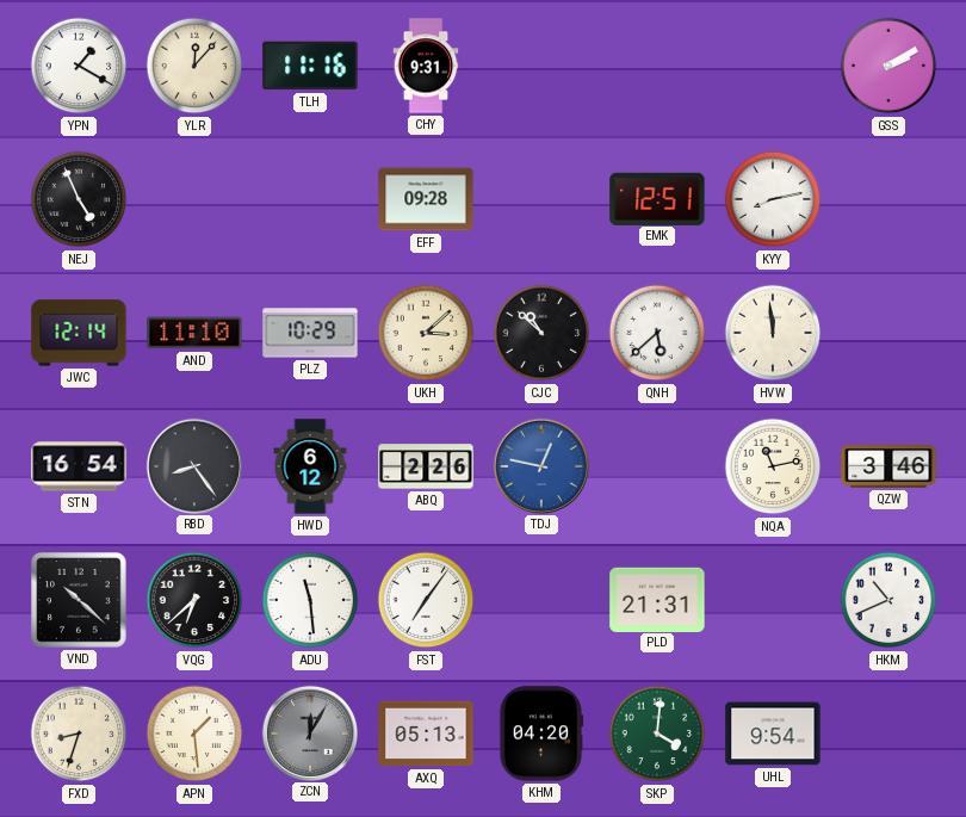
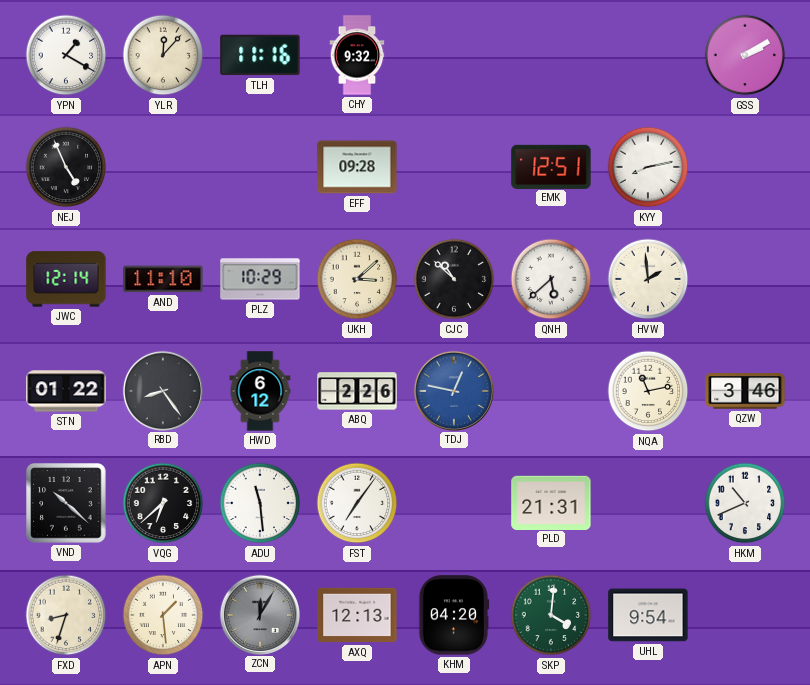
CHY: 9:31 -> 9:32
HVW: 11:59 -> 1:59
STN: 16:54 -> 01:22
AXQ: 05:13 -> 12:13
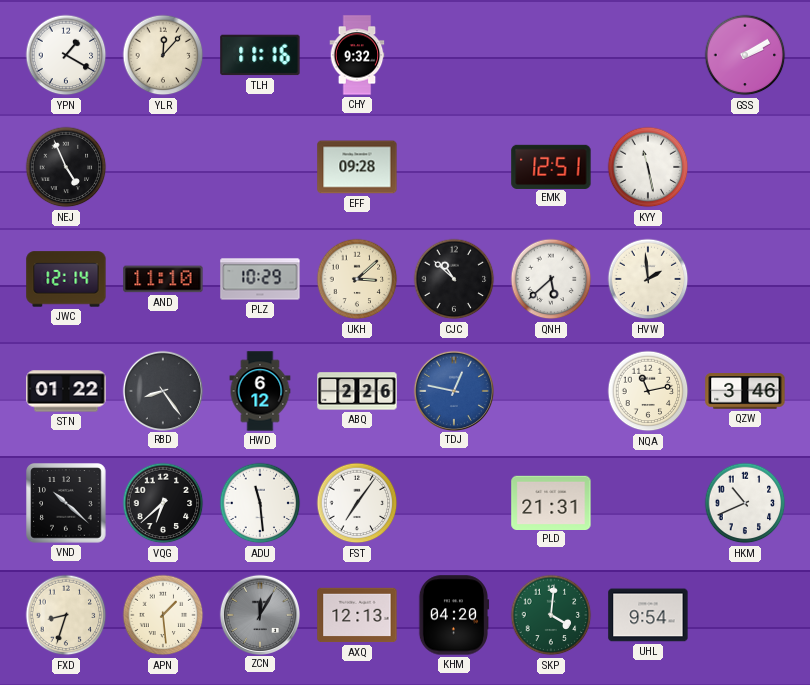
KYY: 8:13 -> 11:28
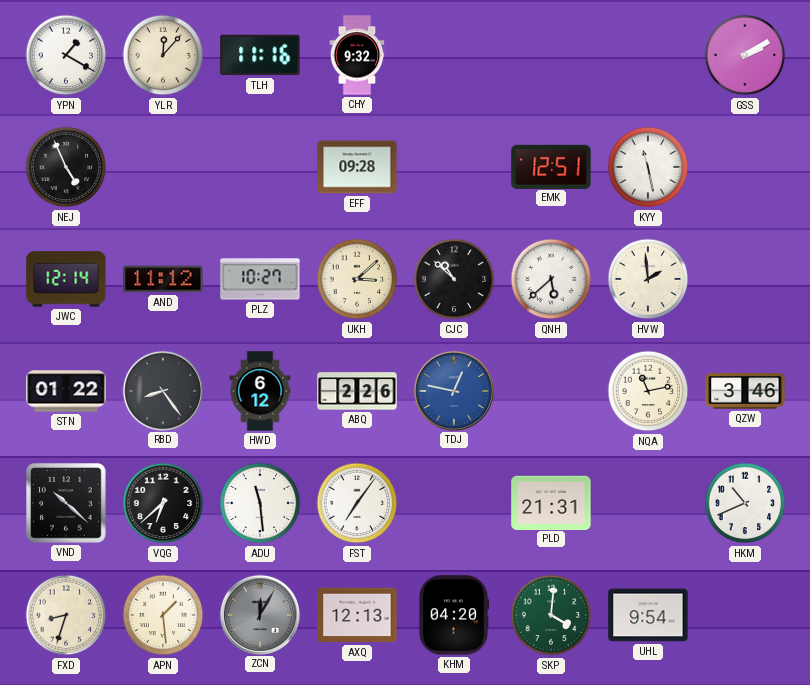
AND: 11:10 -> 11:12
PLZ: 10:29 -> 10:27
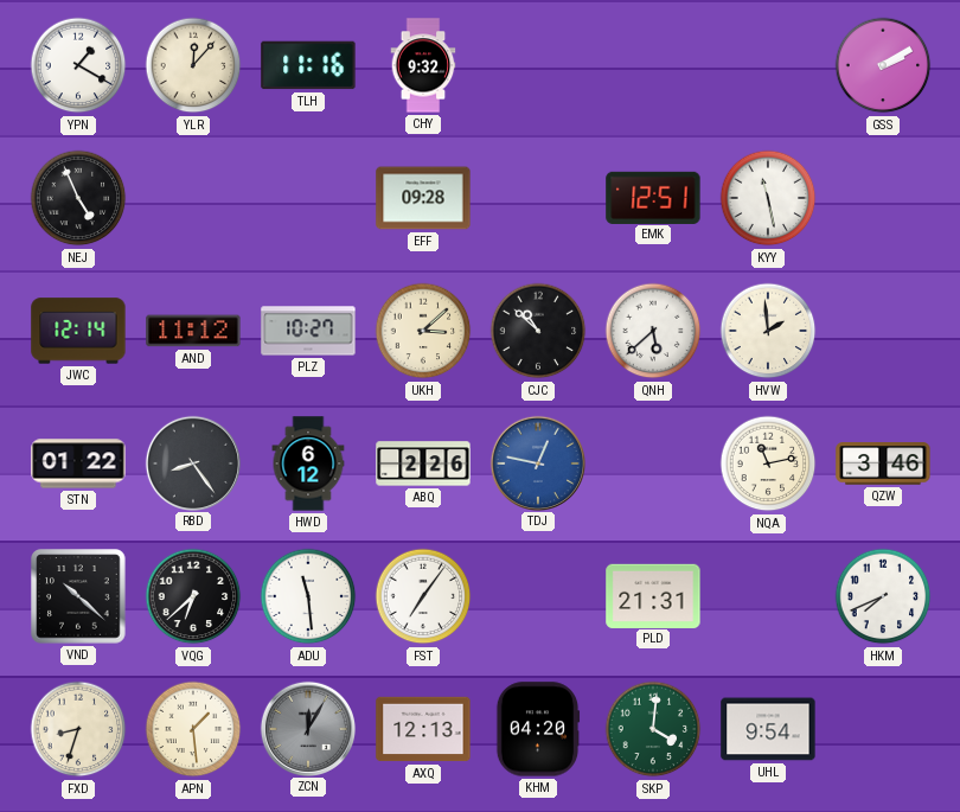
HKM: 10:41 -> 7:41
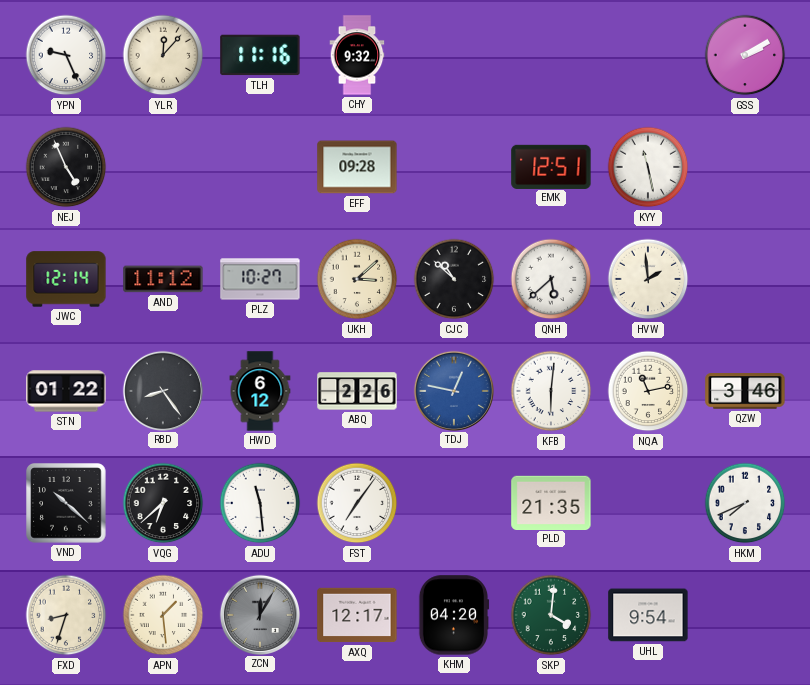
YPN: 1:20 -> 9:26
KFB: none -> 6:01
PLD: 21:31 -> 21:35
AXQ: 12:13 -> 12:17
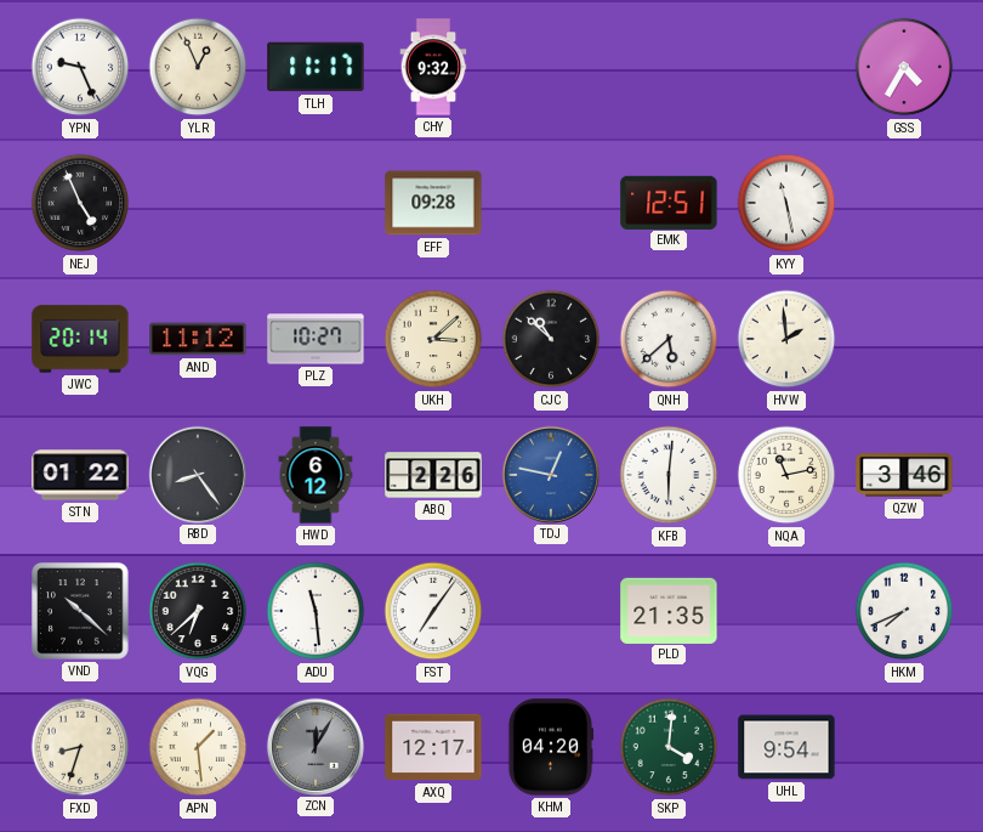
YLR: 12:07 -> 12:56
TLH: 11:16 -> 11:17
GSS: 2:10 -> 4:35
JWC: 12:14 -> 20:14
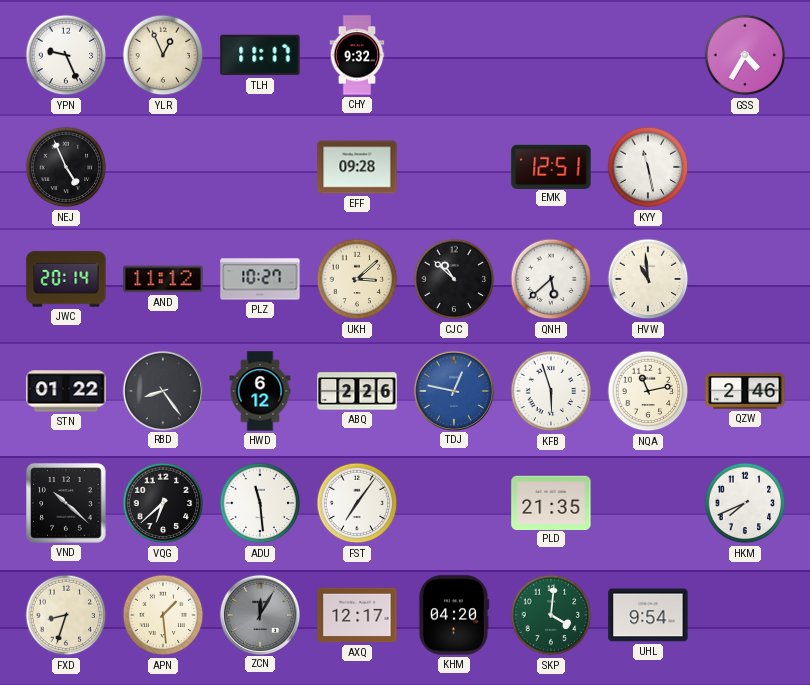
HVW: 1:59 -> 10:59
KFB: 6:01 -> 5:57
QZW: 3:46 -> 2:46
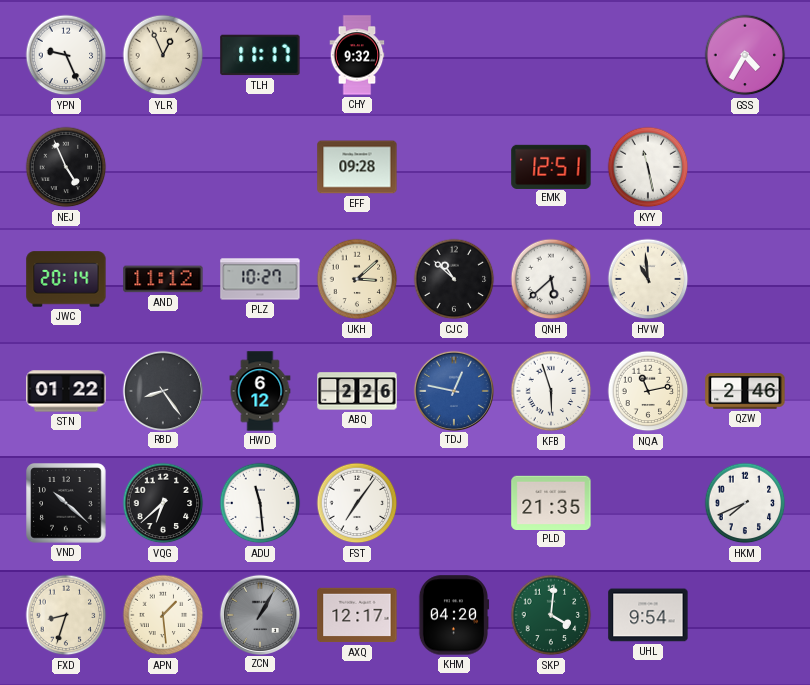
ZCN: 12:05 -> 1:05
